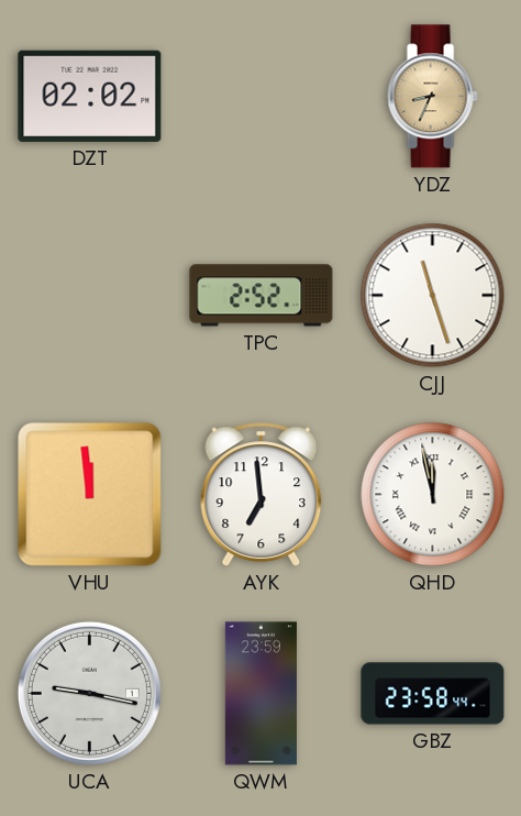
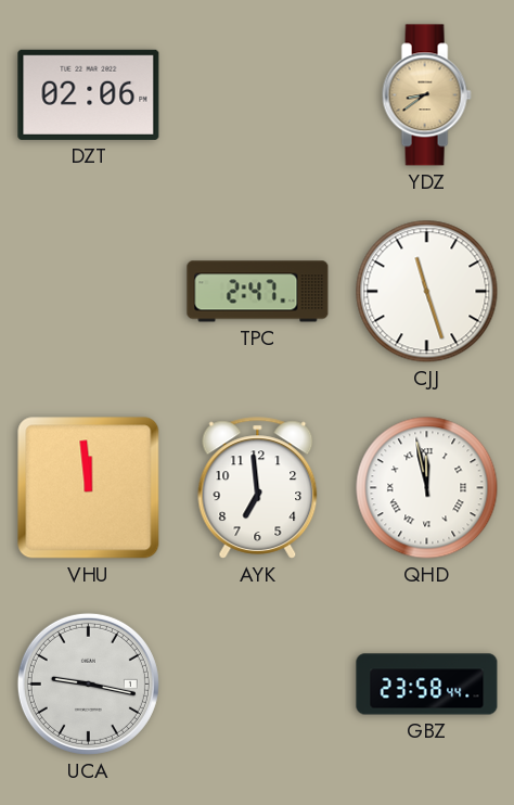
DZT: 02:02 -> 02:06
YDZ: 8:34 -> 8:39
TPC: 2:52 -> 2:47
QWM: 23:59 -> none
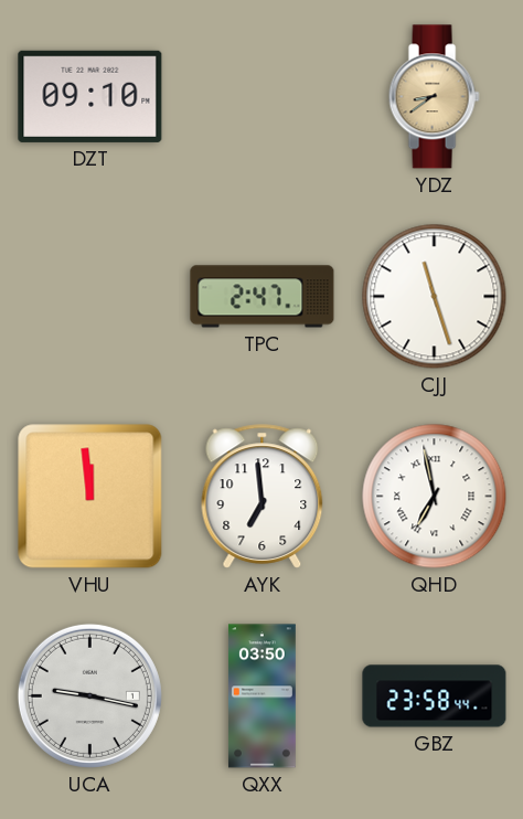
DZT: 02:06 -> 09:10
QHD: 11:58 -> 6:58
QXX: none -> 03:50
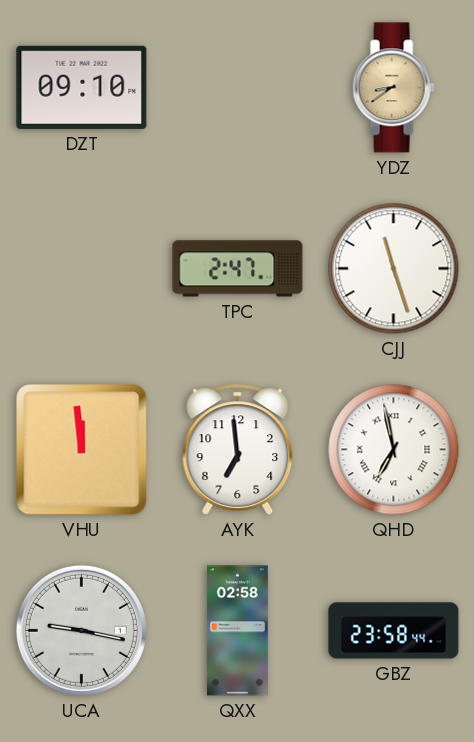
QXX: 03:50 -> 02:58
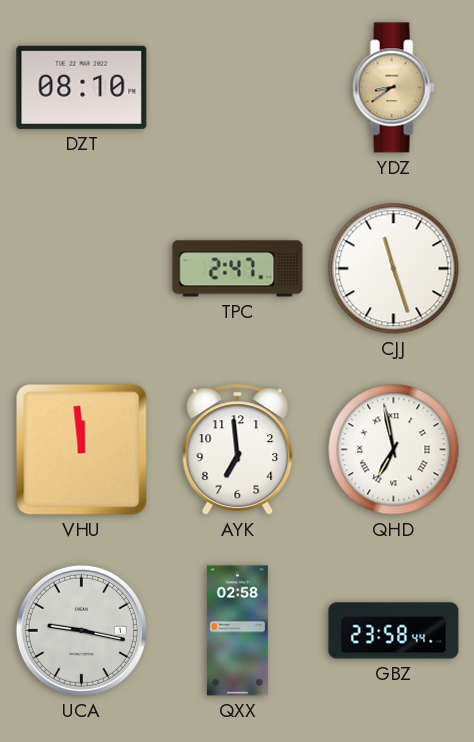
DZT: 09:10 -> 08:10
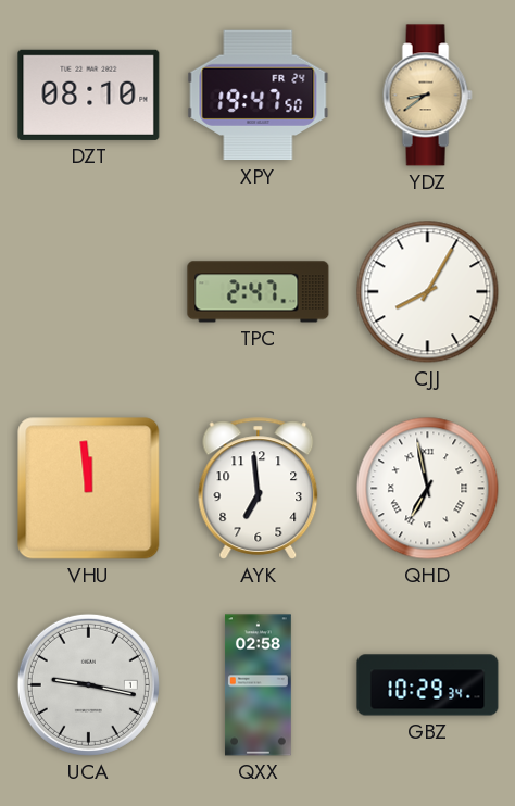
XPY: none -> 19:47
CJJ: 11:27 -> 8:05
GBZ: 23:58 -> 10:29
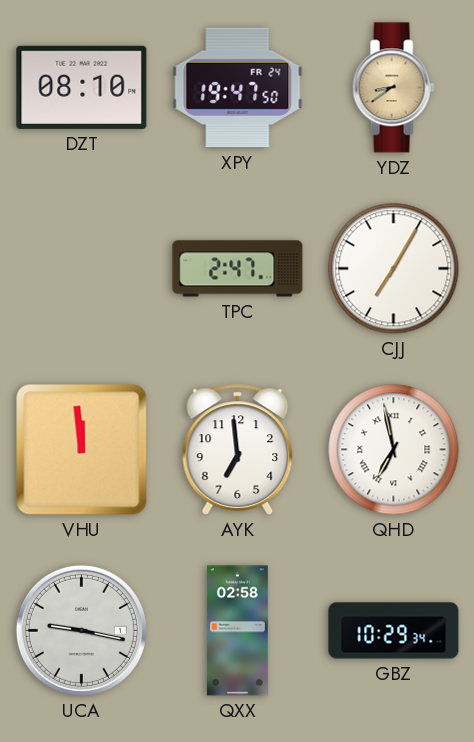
CJJ: 8:05 -> 7:05
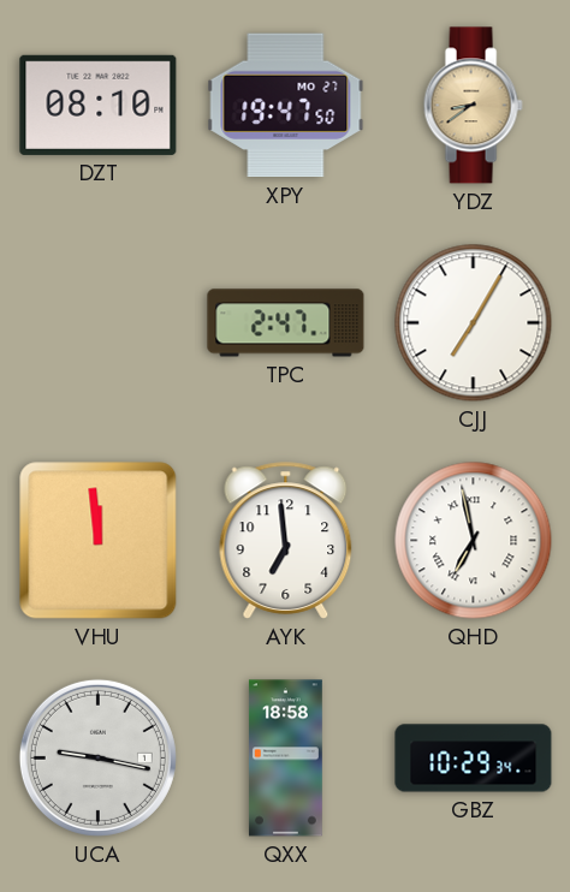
XPY date: FR 24 -> MO 27
QXX: 02:58 -> 18:58
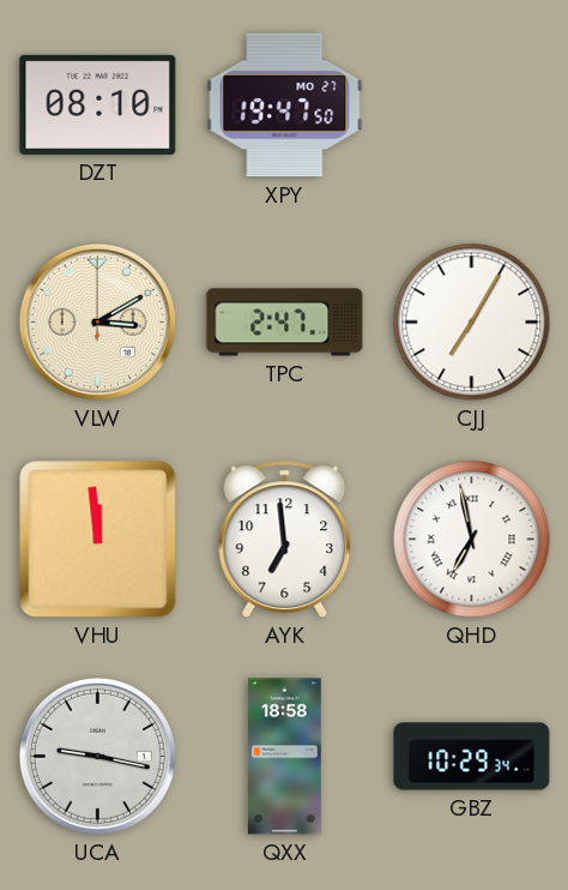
YDZ: 8:39 -> none
VLW: none -> 3:10
